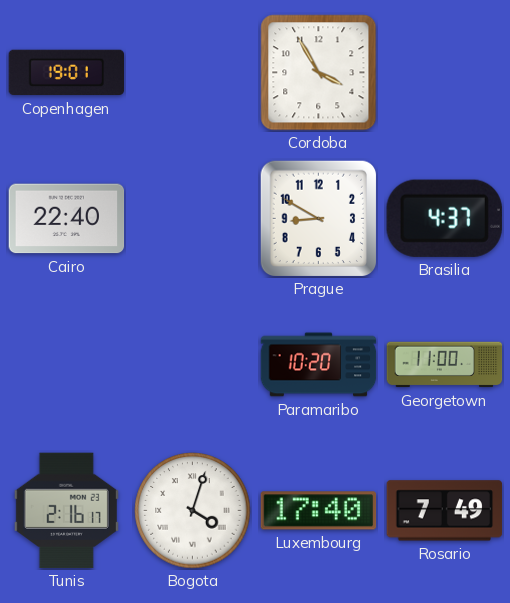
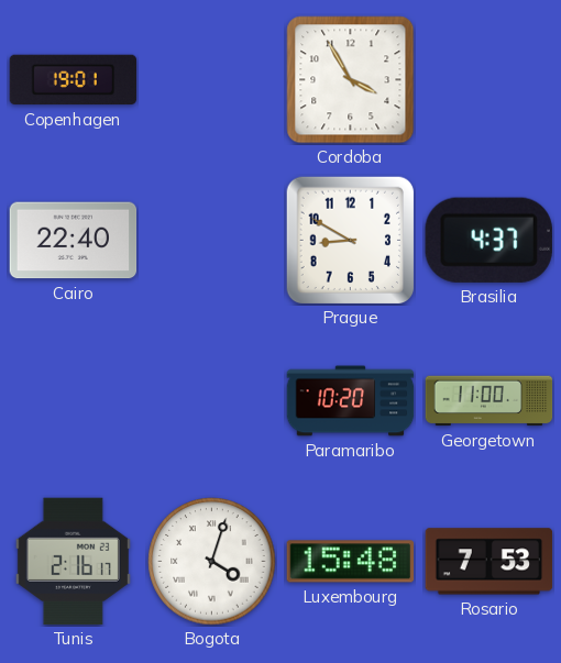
Luxembourg: 17:40 -> 15:48
Rosario: 7:49 -> 7:53
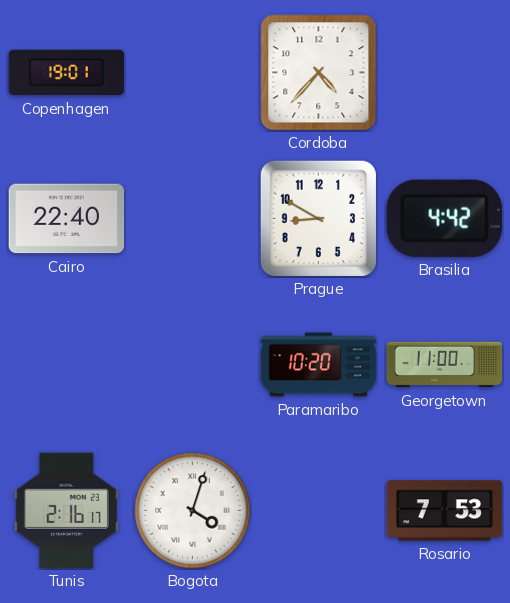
Cordoba: 3:55 -> 4:37
Brasilia: 4:37 -> 4:42
Luxembourg: 15:48 -> none
